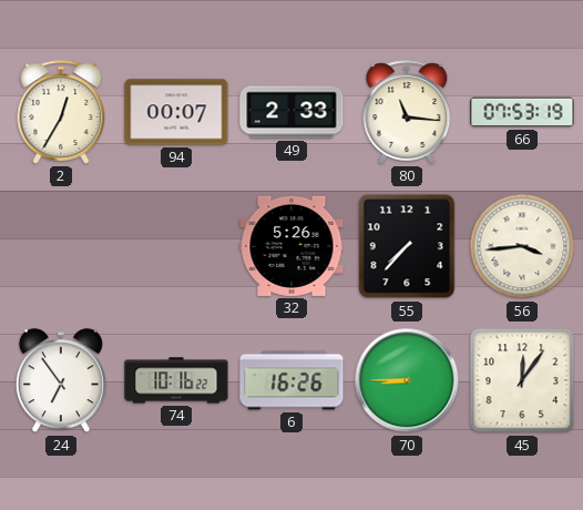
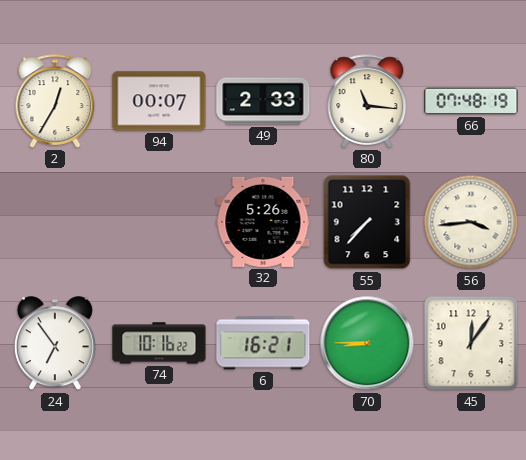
66: 07:53 -> 07:48
6: 16:26 -> 16:21
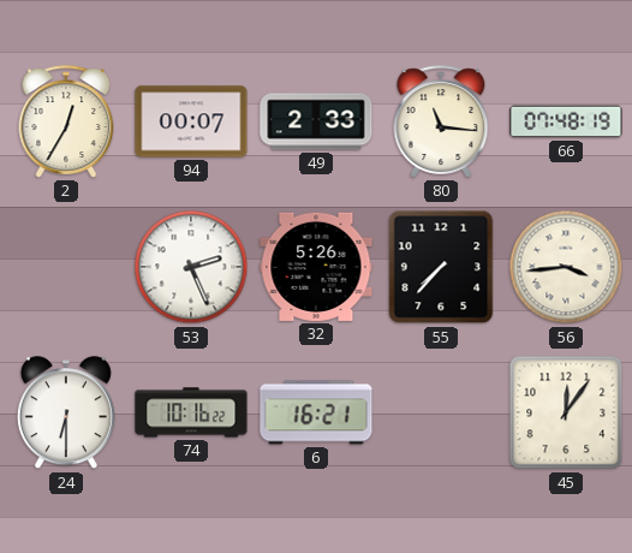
53: none -> 2:26
24: 6:54 -> 6:30
70: 8:45 -> none
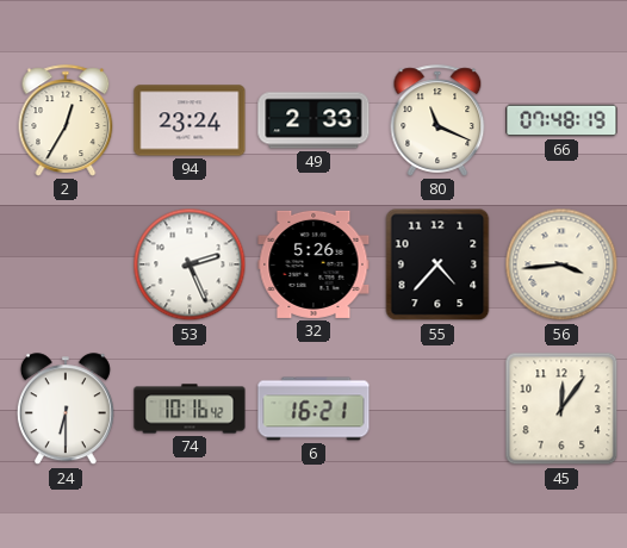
94: 00:07 -> 23:24
80: 11:16 -> 11:19
55: 7:37 -> 4:37
74: 10:16:22 -> 10:16:42
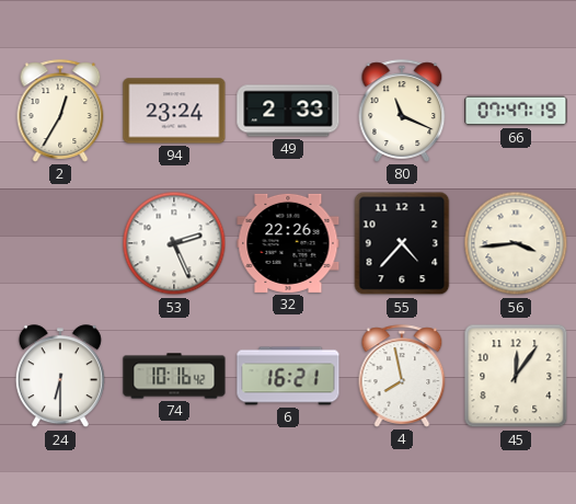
66: 07:48 -> 07:47
32: 5:26 -> 22:26
4: none -> 7:58
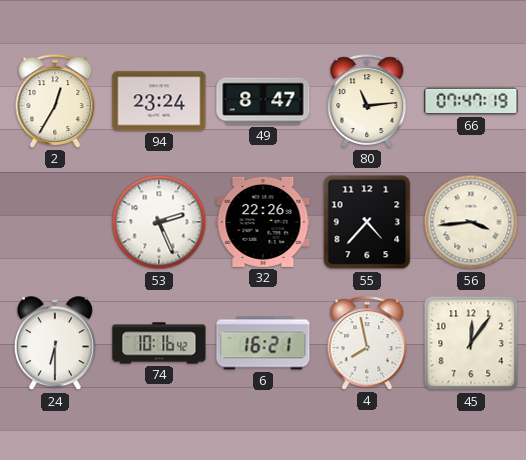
49: 2:33 -> 8:47
80: 11:19 -> 11:14
